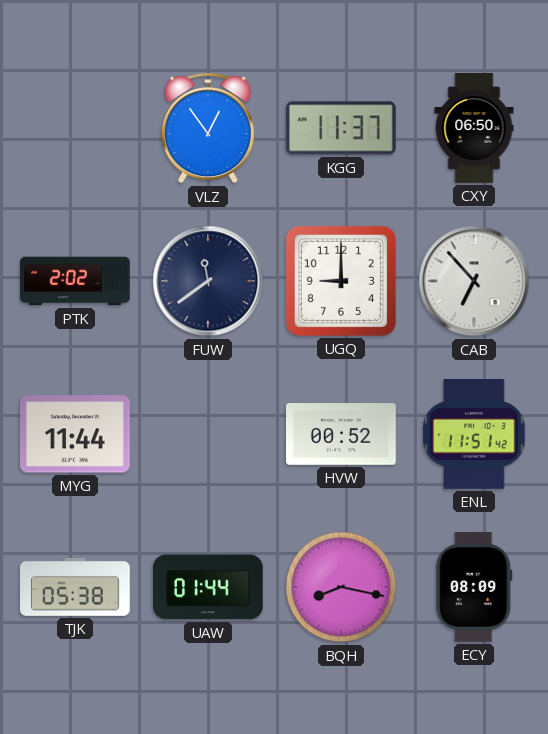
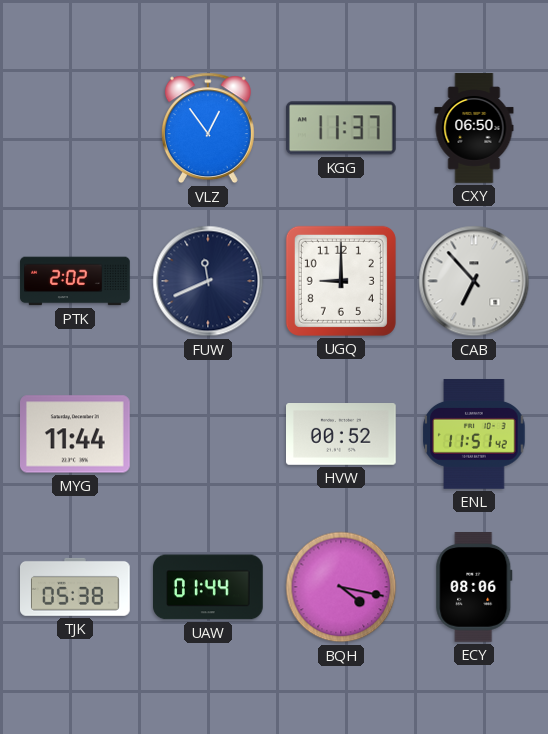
FUW: 11:39 -> 11:41
BQH: 8:17 -> 4:17
ECY: 08:09 -> 08:06
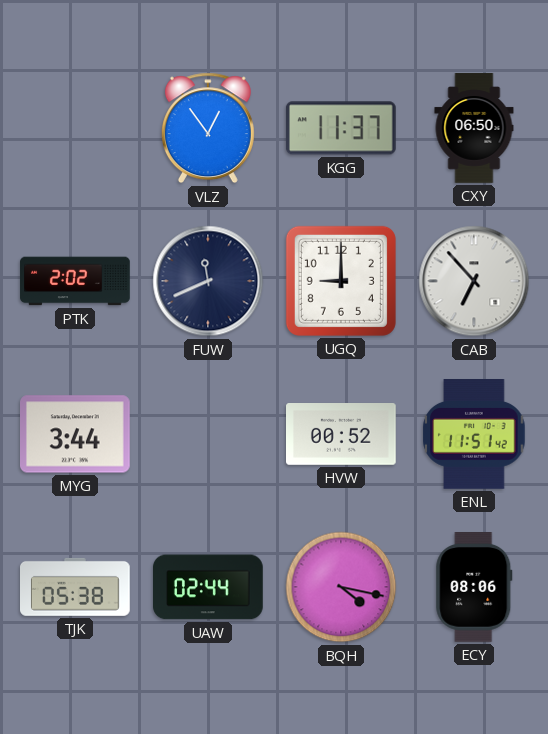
MYG: 11:44 -> 3:44
UAW: 01:44 -> 02:44
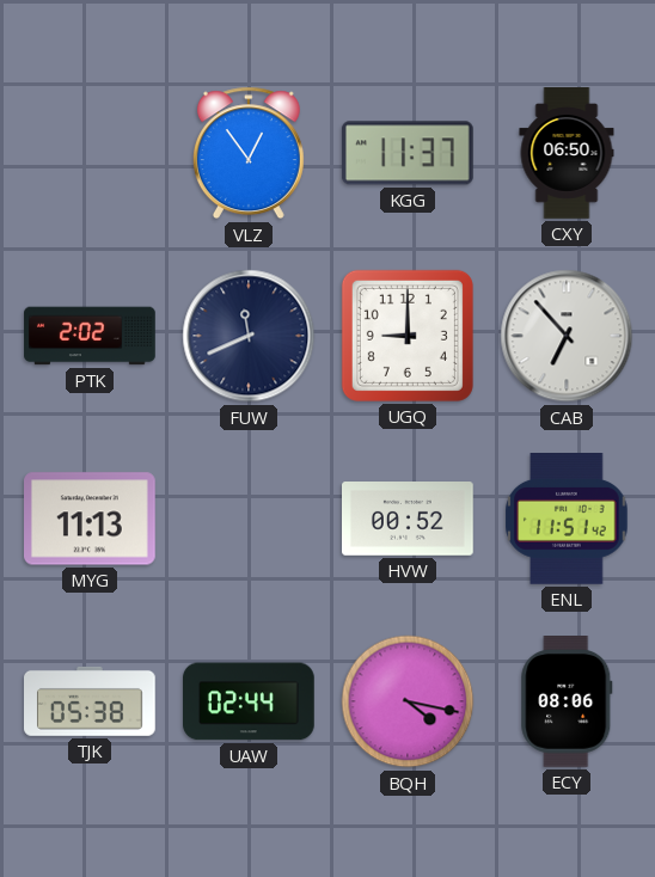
MYG: 3:44 -> 11:13
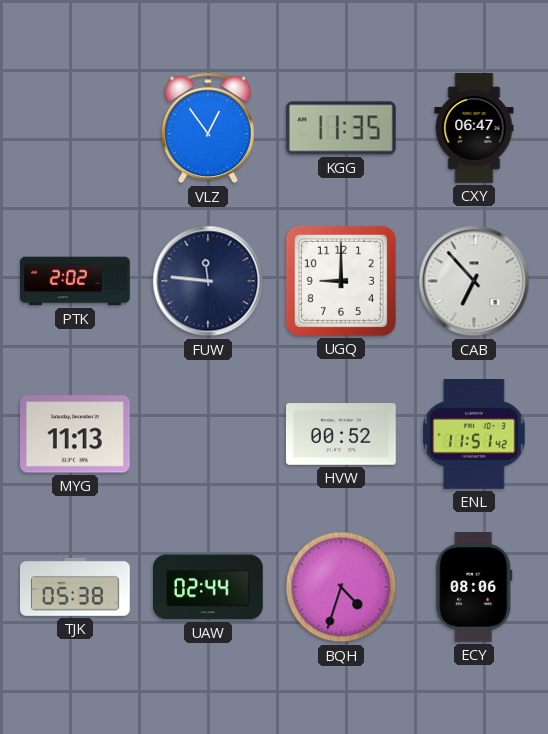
KGG: 11:37 -> 11:35
CXY: 06:50 -> 06:47
FUW: 11:41 -> 11:46
BQH: 4:17 -> 4:33
